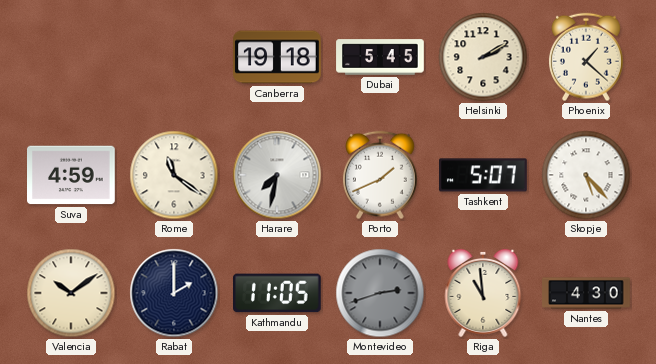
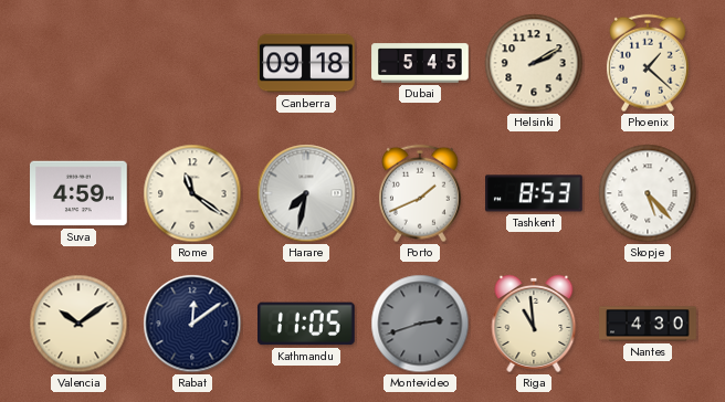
Canberra: 19:18 -> 09:18
Tashkent: 5:07 -> 8:53
Rabat: 2:00 -> 12:09
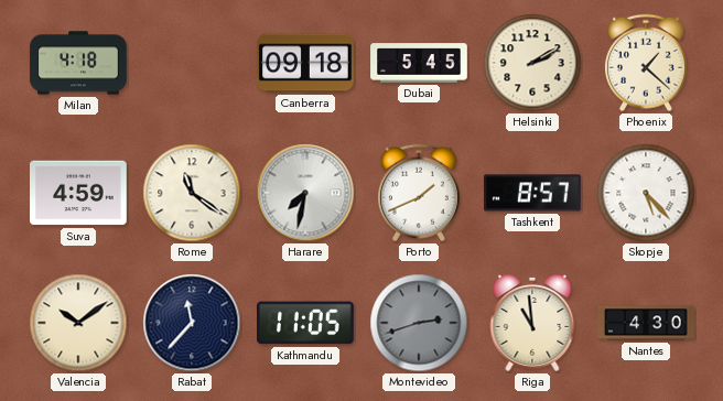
Milan: none -> 4:18
Tashkent: 8:53 -> 8:57
Rabat: 12:09 -> 11:37
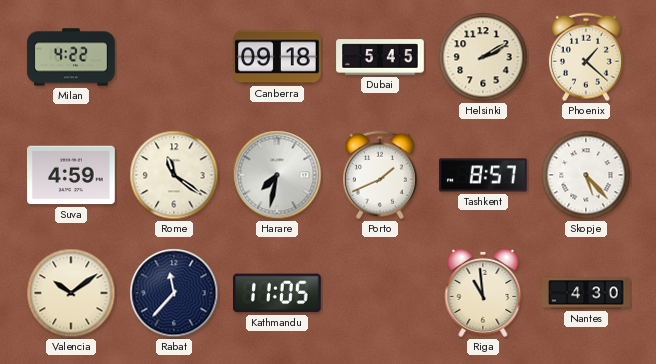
Milan: 4:18 -> 4:22
Montevideo: 2:42 -> none
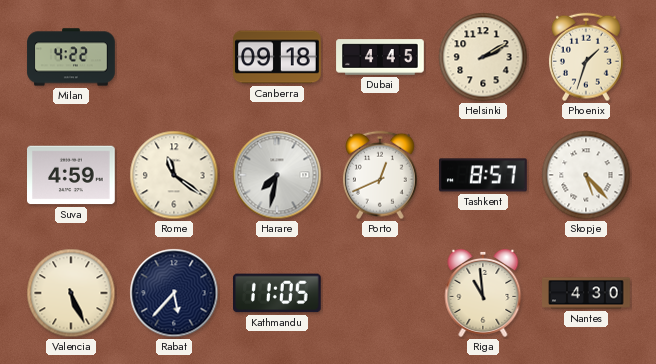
Dubai: 5:45 -> 4:45
Phoenix: 1:22 -> 1:33
Porto: 1:41 -> 12:41
Valencia: 10:09 -> 5:26
Rabat: 11:37 -> 5:37
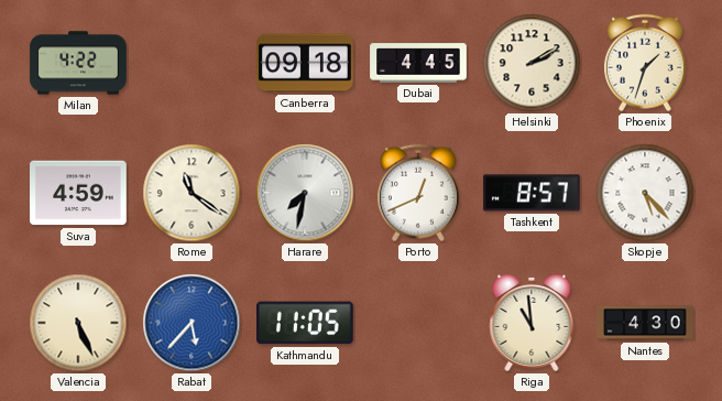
Rabat dial: navy -> blue
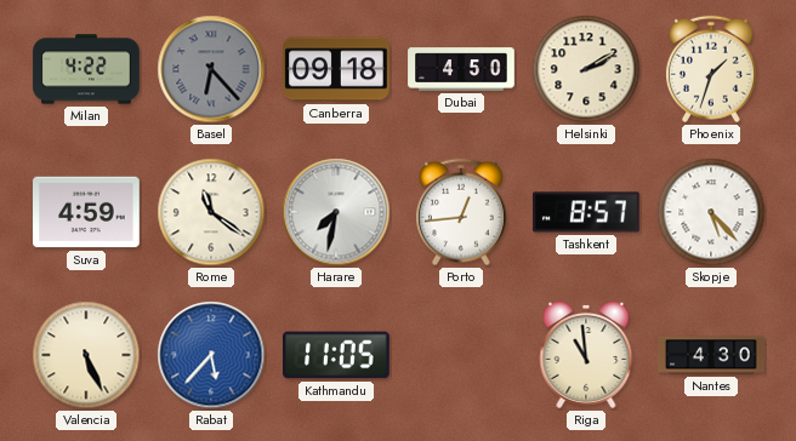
Basel: none -> 6:23
Dubai: 4:45 -> 4:50
Porto: 12:41 -> 12:44
